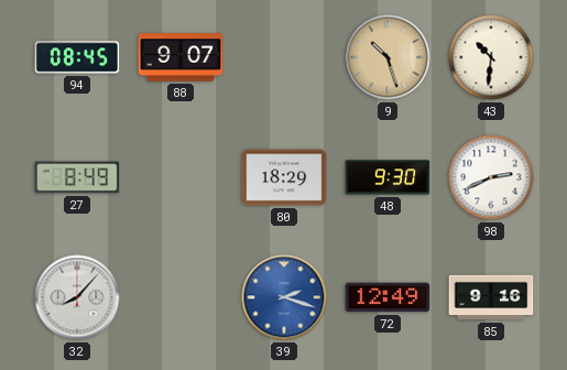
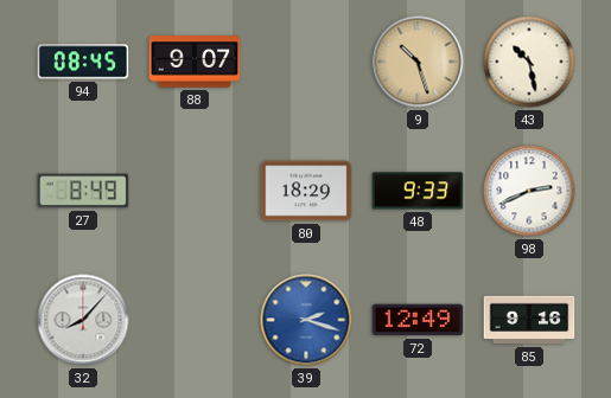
43: 10:31 -> 10:28
48: 9:30 -> 9:33
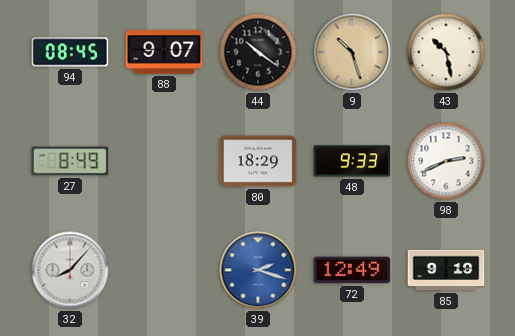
44: none -> 10:21
85: 9:16 -> 9:19
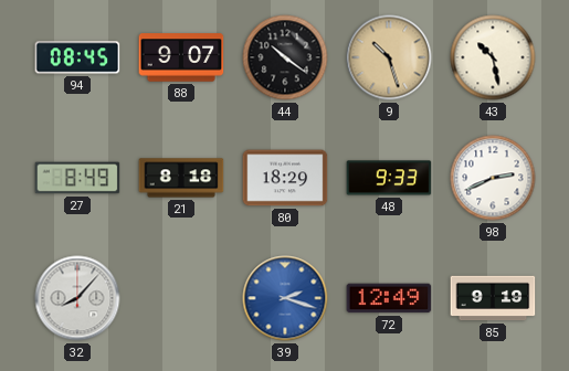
21: none -> 8:18
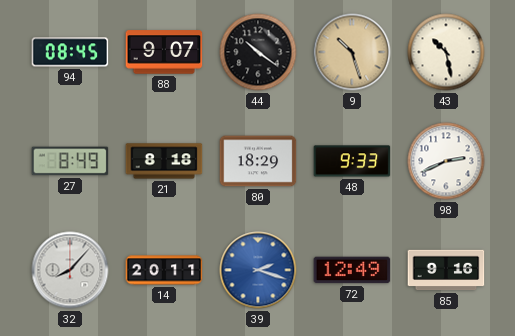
14: none -> 20:11
85: 9:19 -> 9:16
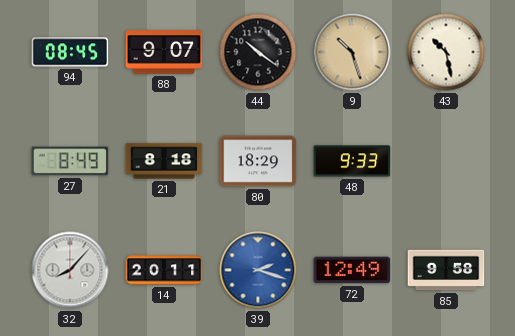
98: 2:41 -> none
85: 9:16 -> 9:58
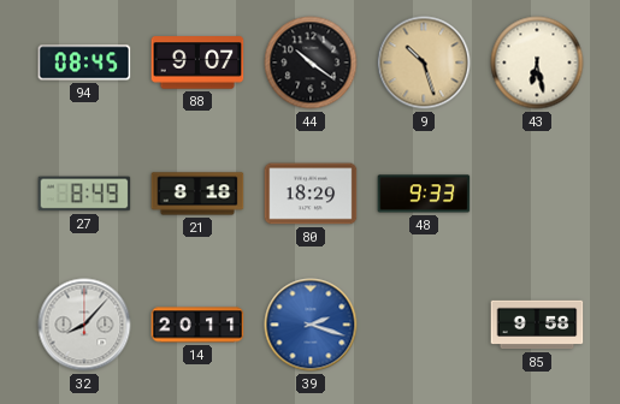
43: 10:28 -> 6:28
72: 12:49 -> none
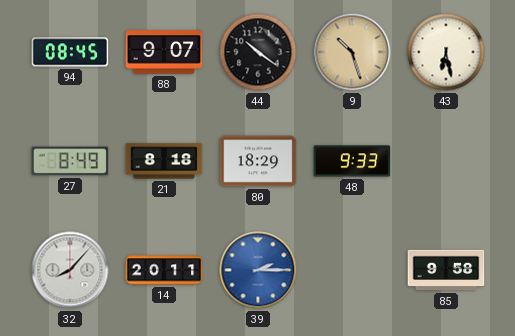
39: 2:18 -> 2:15
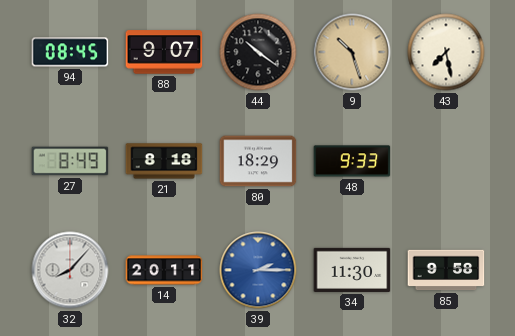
43: 6:28 -> 7:28
34: none -> 11:30
